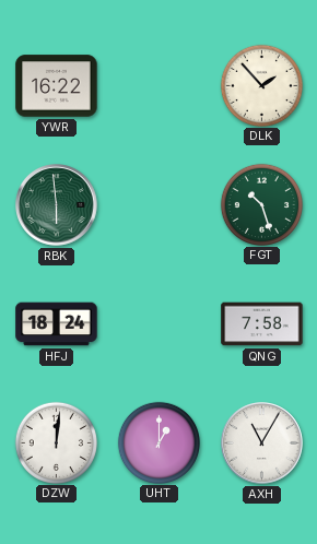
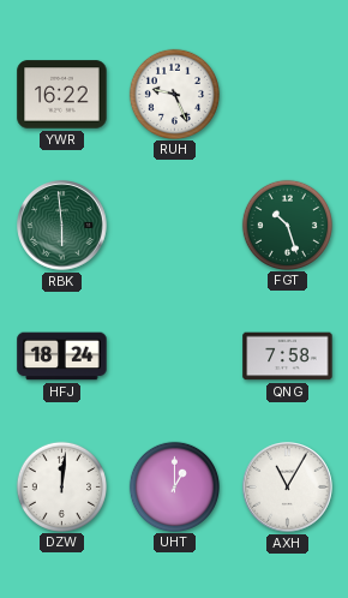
RUH: none -> 9:26
DLK: 1:53 -> none
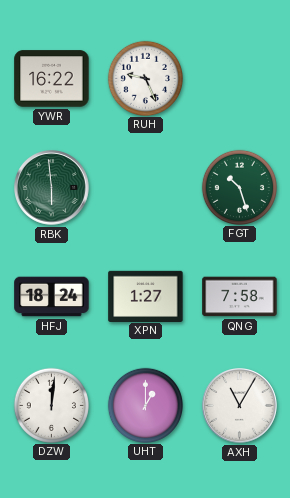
XPN: none -> 1:27
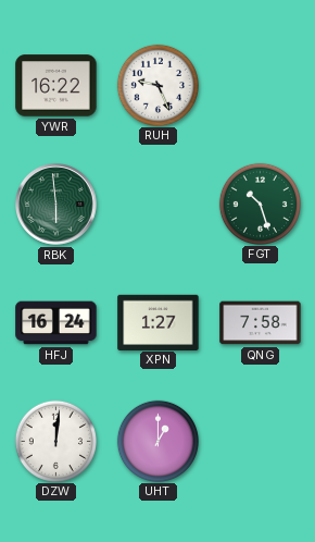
HFJ: 18:24 -> 16:24
AXH: 11:05 -> none
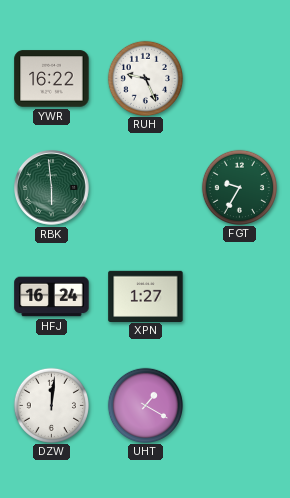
FGT: 10:27 -> 9:35
QNG: 7:58 -> none
UHT: 1:00 -> 1:20
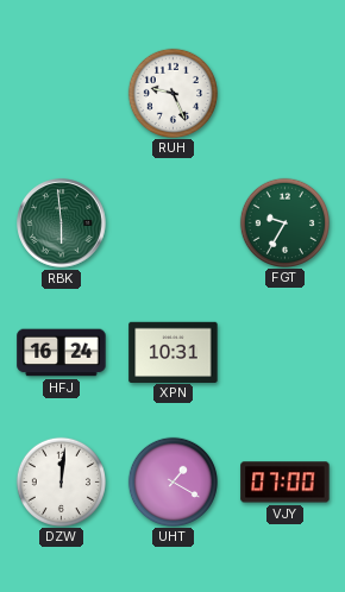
YWR: 16:22 -> none
XPN: 1:27 -> 10:31
VJY: none -> 07:00
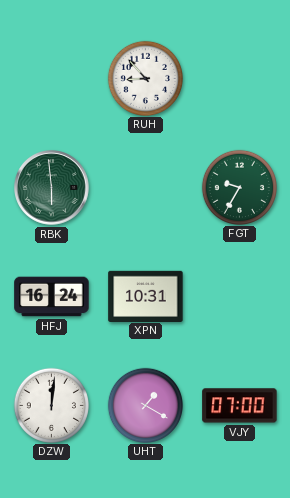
RUH: 9:26 -> 8:53
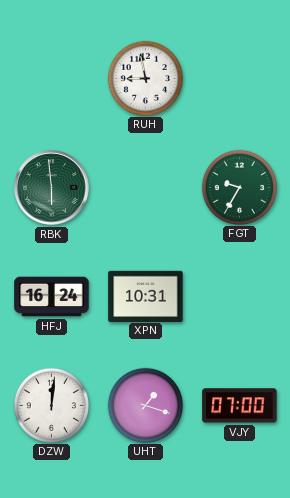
RUH: 8:53 -> 8:58
UHT: 1:20 -> 1:18
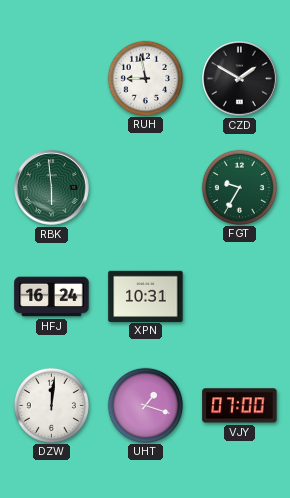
CZD: none -> 1:50
